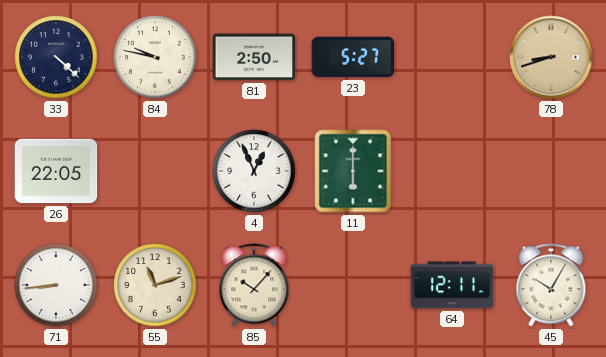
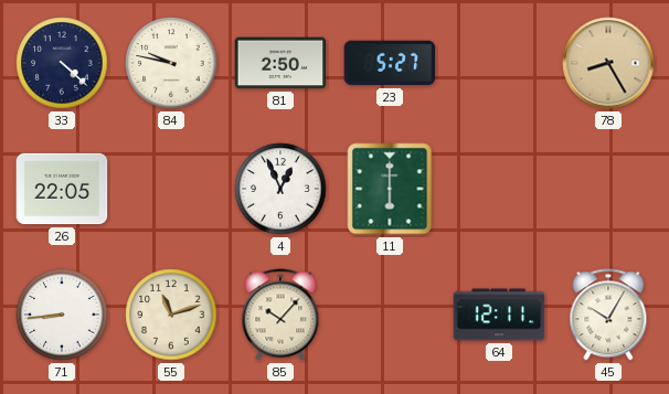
78: 8:42 -> 8:25
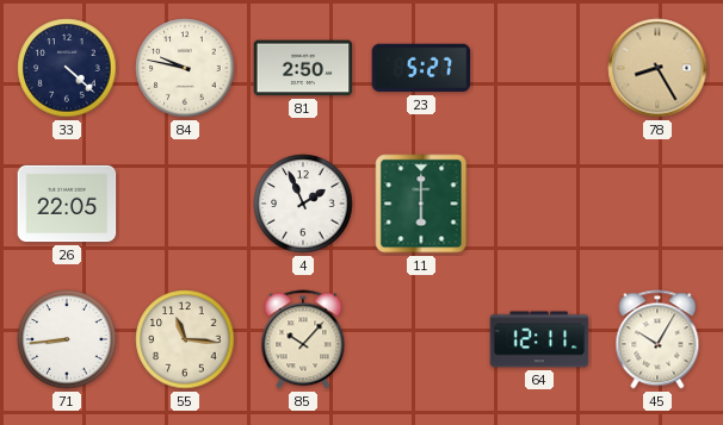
4: 12:56 -> 1:56
55: 11:12 -> 11:16
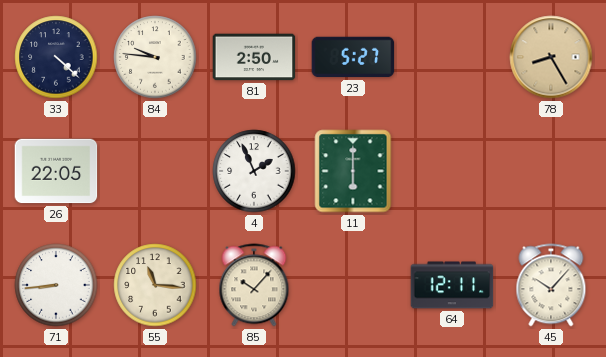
84: 9:47 -> 9:46
45: 10:05 -> 10:07
